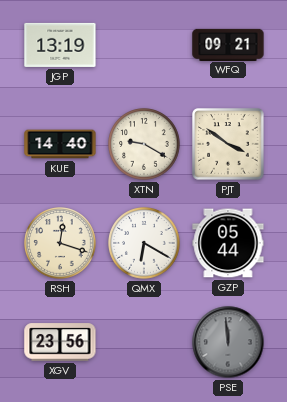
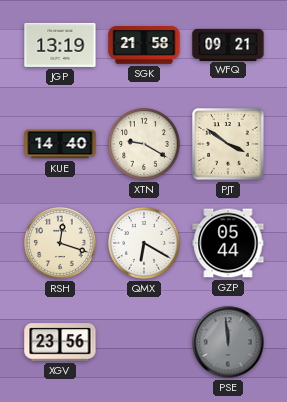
SGK: none -> 21:58
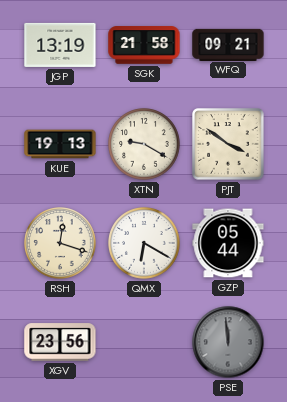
KUE: 14:40 -> 19:13
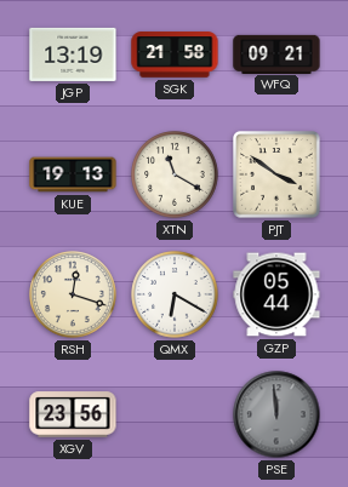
XTN: 9:20 -> 11:20
